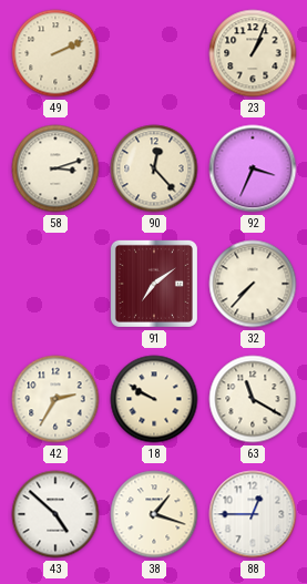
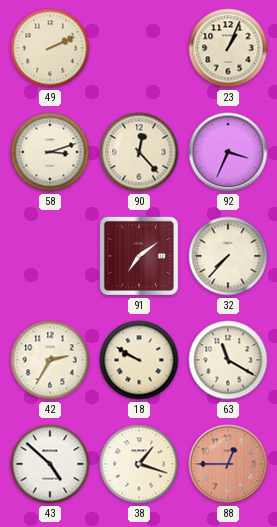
88 dial: white -> salmon
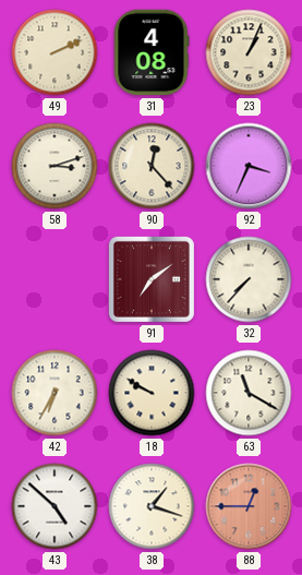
31: none -> 4:08
42: 2:35 -> 6:35
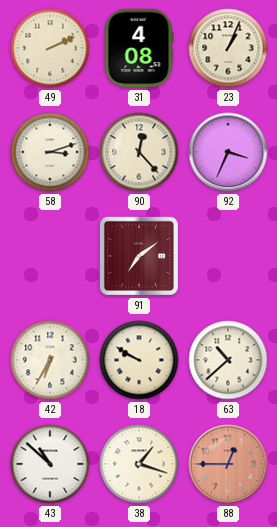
32: 7:37 -> none
63: 11:20 -> 10:38
43: 4:52 -> 10:52
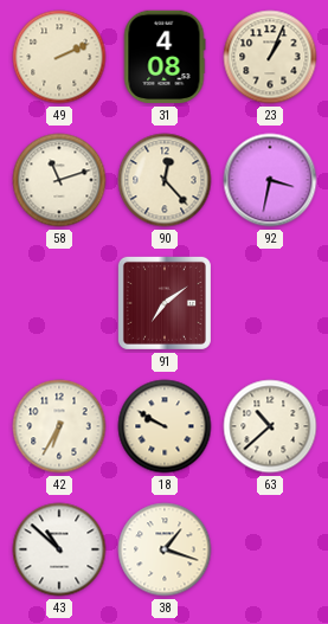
58: 3:12 -> 11:12
92: 3:34 -> 3:32
88: 12:45 -> none
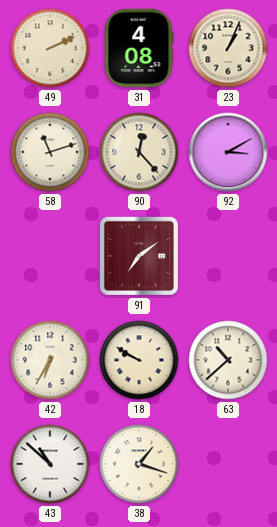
92: 3:32 -> 3:10
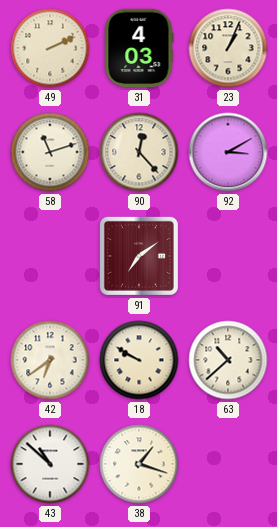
31: 4:08 -> 4:03
42: 6:35 -> 6:39
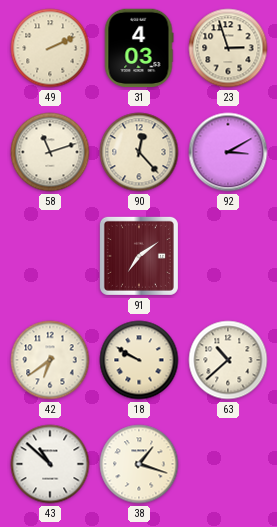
23: 1:04 -> 2:57
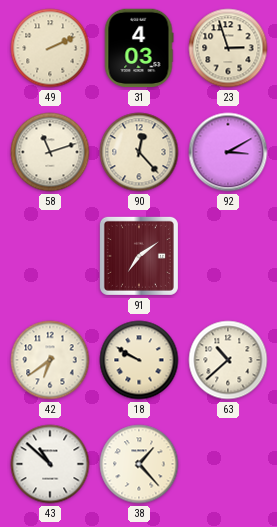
38: 1:18 -> 1:23
